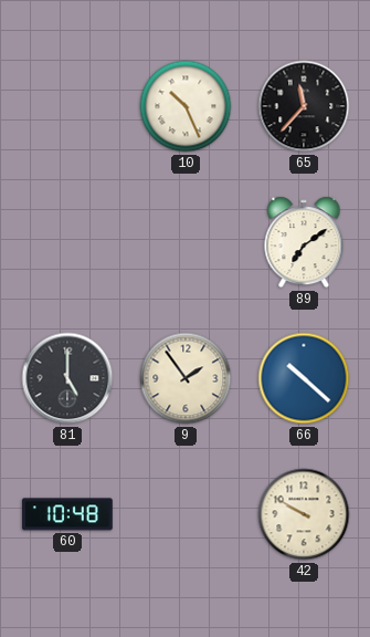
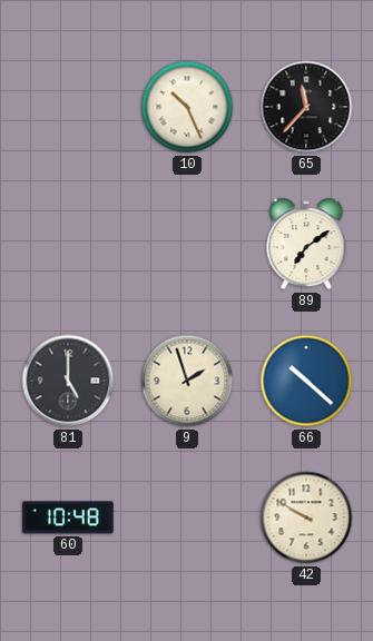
9: 1:54 -> 1:57
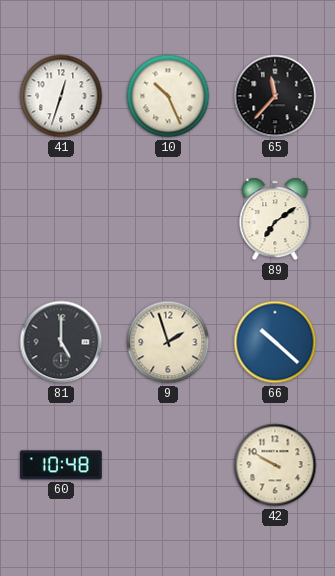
41: none -> 12:33
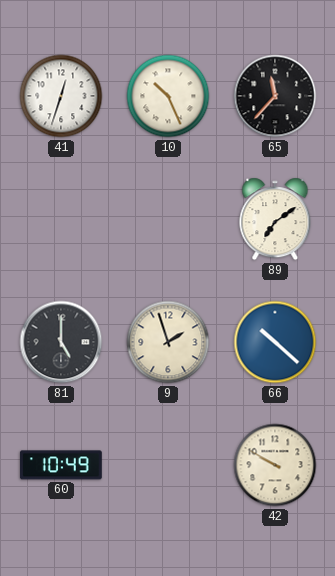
60: 10:48 -> 10:49
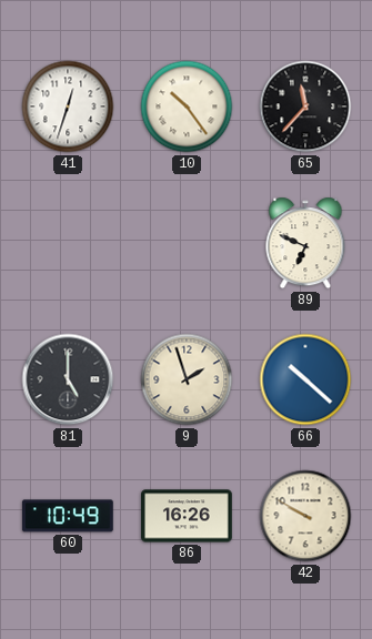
10: 10:26 -> 10:24
89: 7:09 -> 6:49
86: none -> 16:26
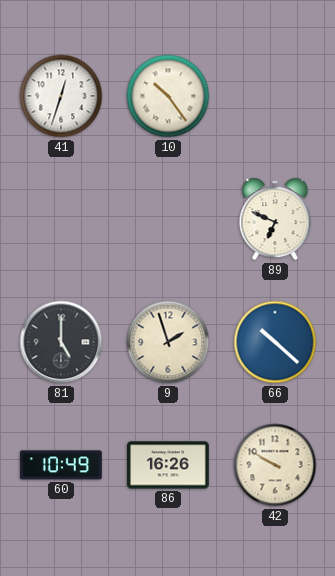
65: 11:37 -> none
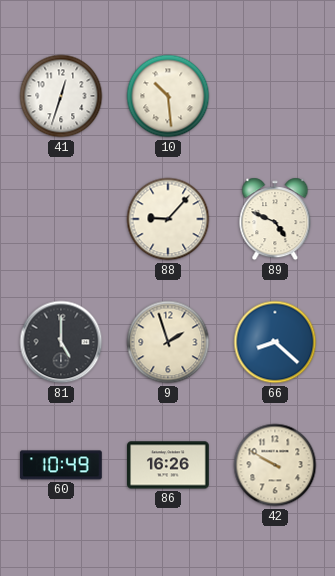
10: 10:24 -> 10:29
88: none -> 9:07
89: 6:49 -> 4:49
66: 10:22 -> 8:22
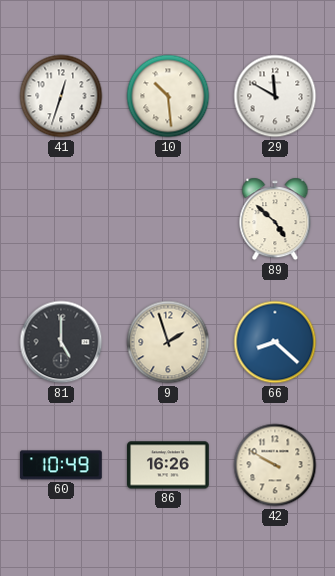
29: none -> 11:50
88: 9:07 -> none
89: 4:49 -> 4:52
